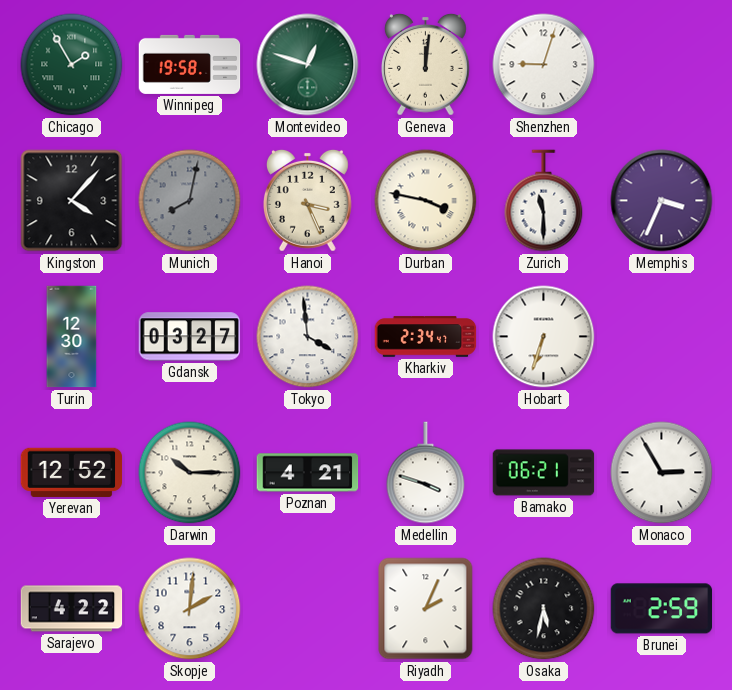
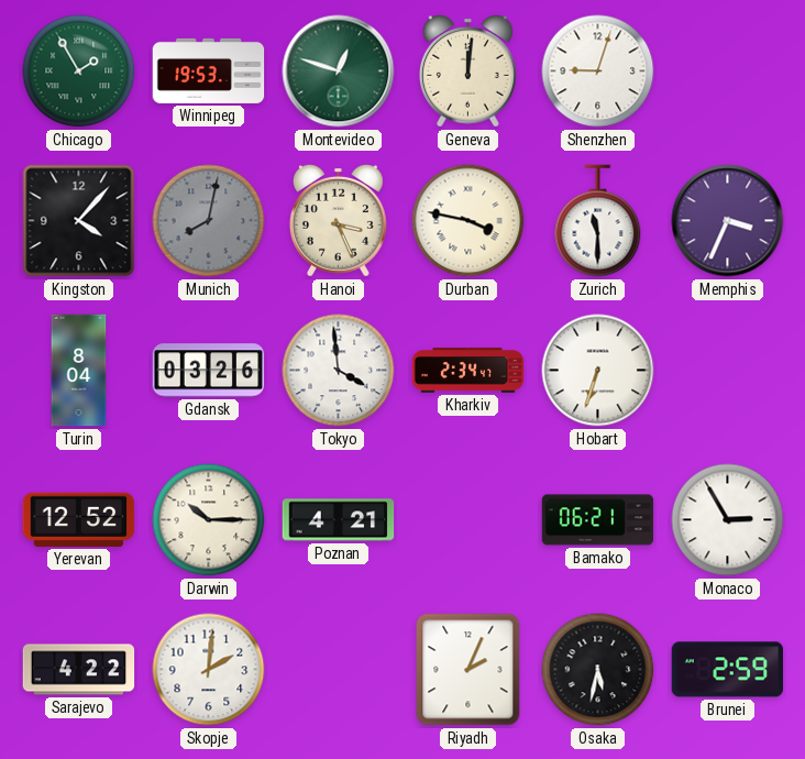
Winnipeg: 19:58 -> 19:53
Turin: 12:30 -> 8:04
Gdansk: 03:27 -> 03:26
Medellin: 3:48 -> none
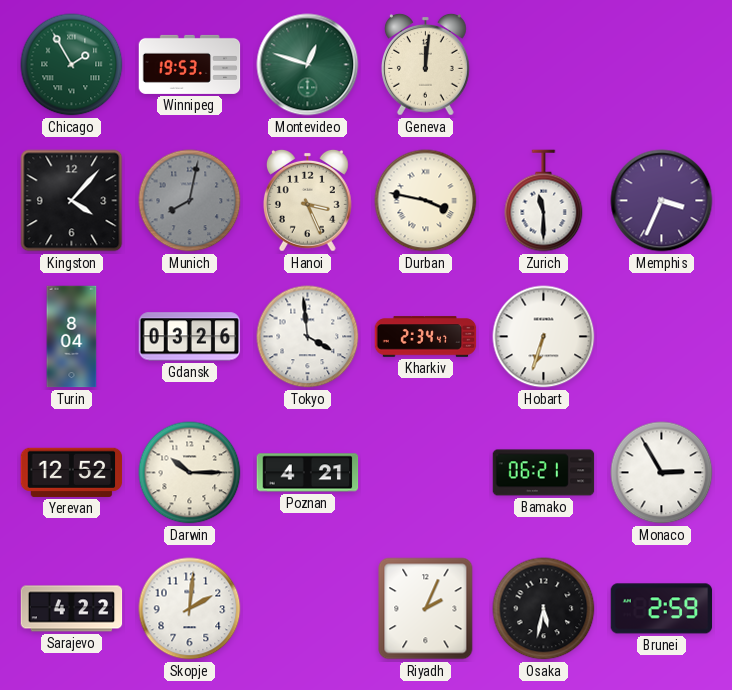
Shenzhen: 9:03 -> none
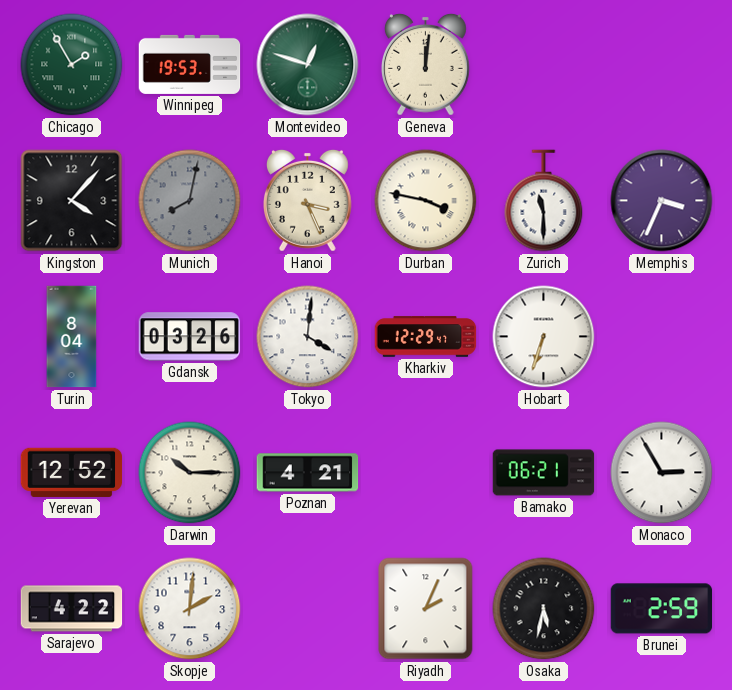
Tokyo: 3:59 -> 4:01
Kharkiv: 2:34 -> 12:29
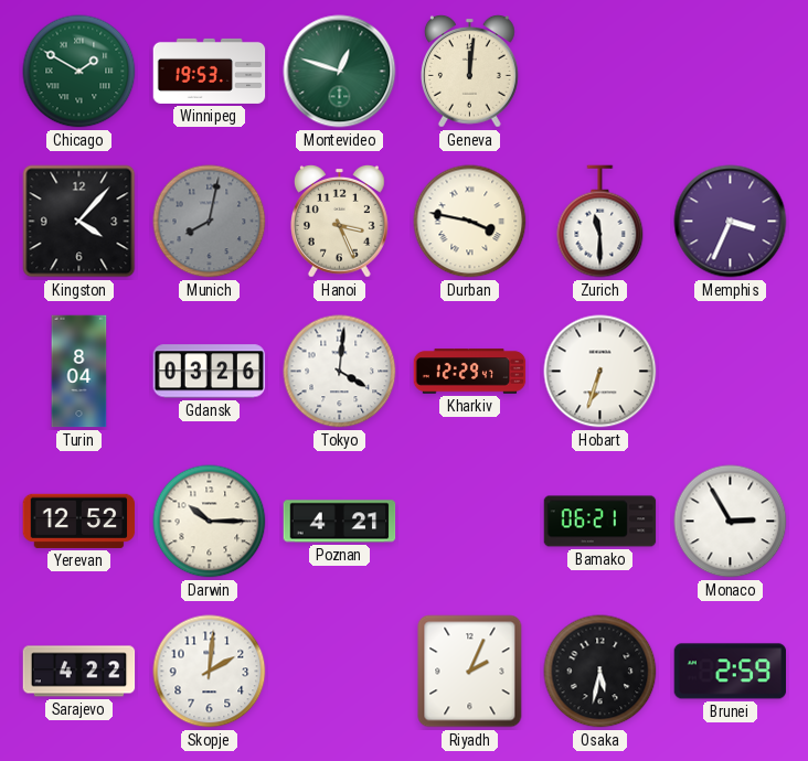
Chicago: 1:55 -> 1:50
